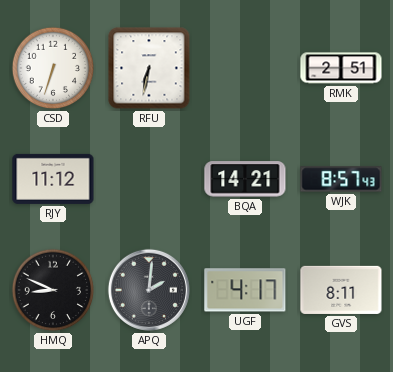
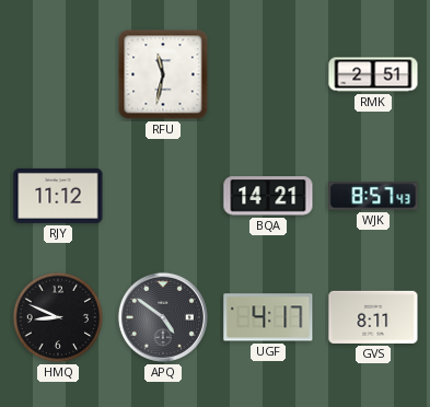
CSD: 6:33 -> none
RFU: 6:32 -> 11:32
APQ: 2:01 -> 4:51
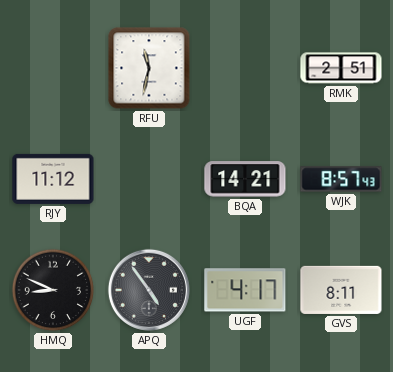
APQ: 4:51 -> 4:54
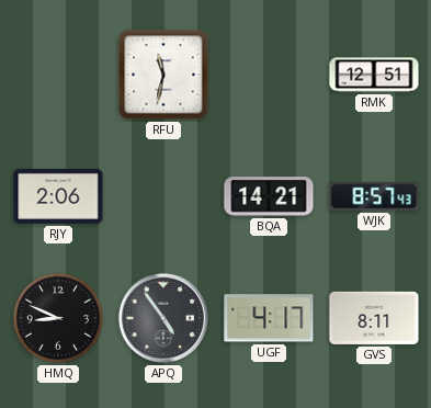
RMK: 2:51 -> 12:51
RJY: 11:12 -> 2:06
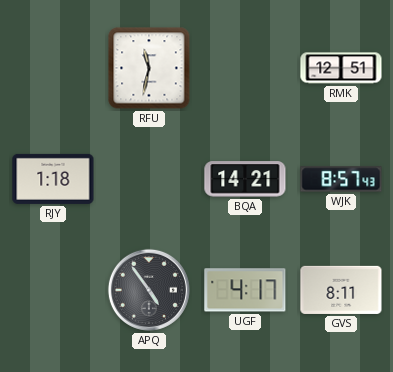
RJY: 2:06 -> 1:18
HMQ: 8:49 -> none
